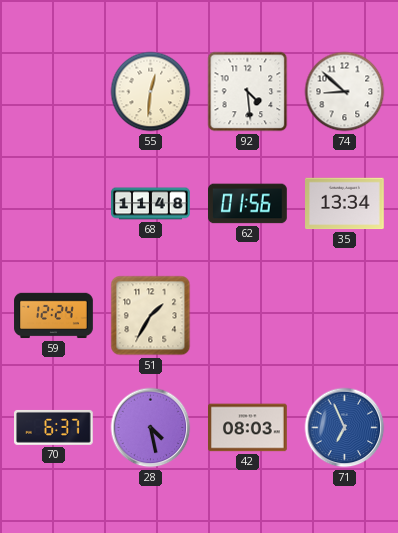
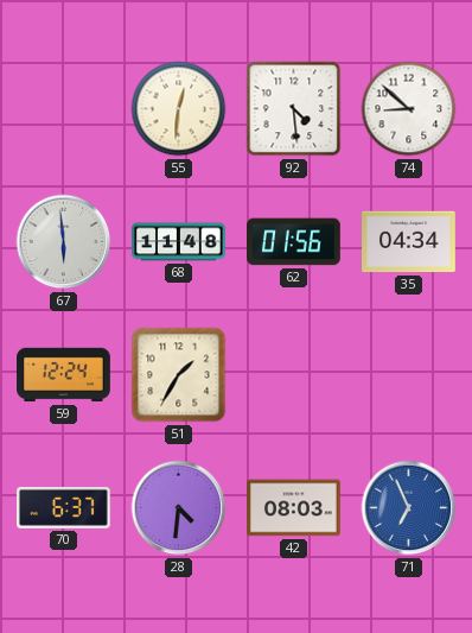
67: none -> 5:59
35: 13:34 -> 04:34
28: 4:28 -> 4:31
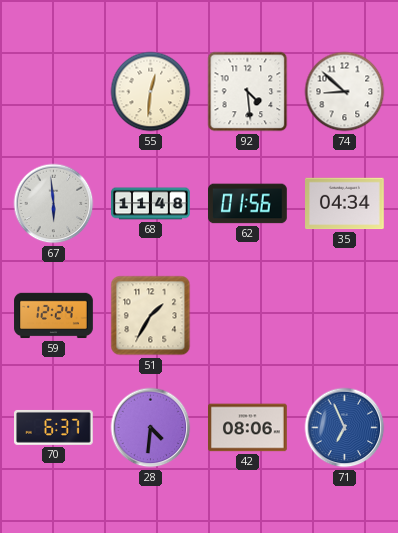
42: 08:03 -> 08:06
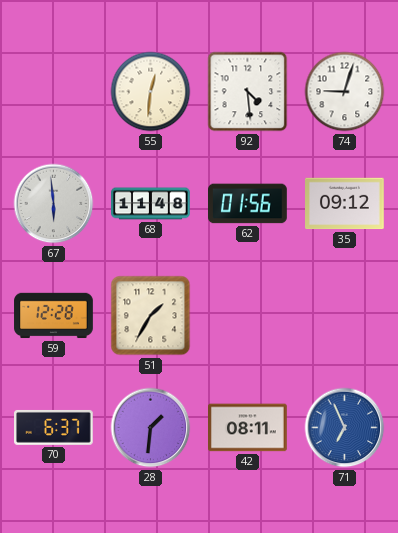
74: 8:52 -> 9:03
35: 04:34 -> 09:12
59: 12:24 -> 12:28
28: 4:31 -> 1:31
42: 08:06 -> 08:11
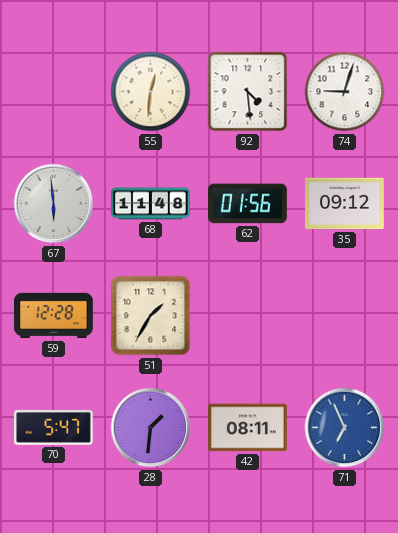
70: 6:37 -> 5:47
